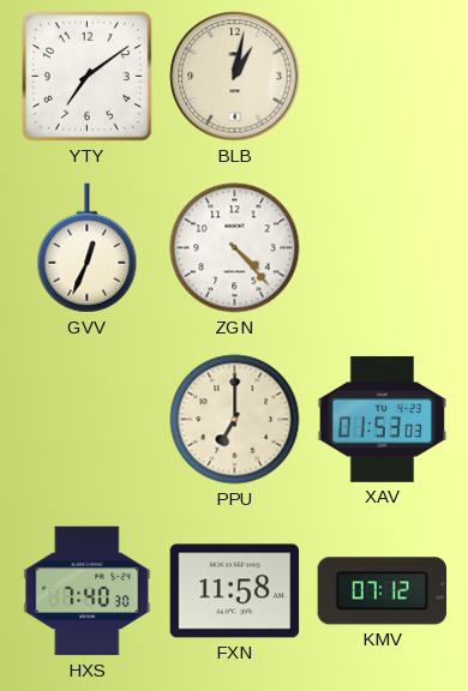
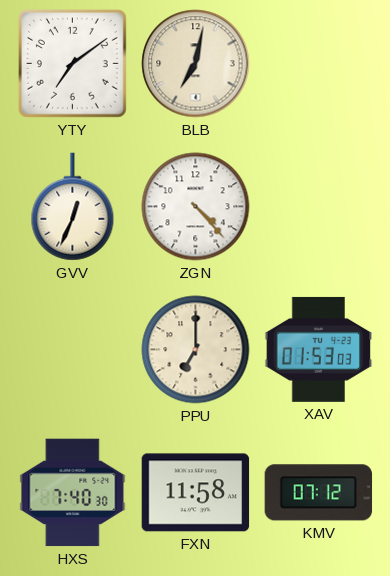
BLB: 1:02 -> 7:02
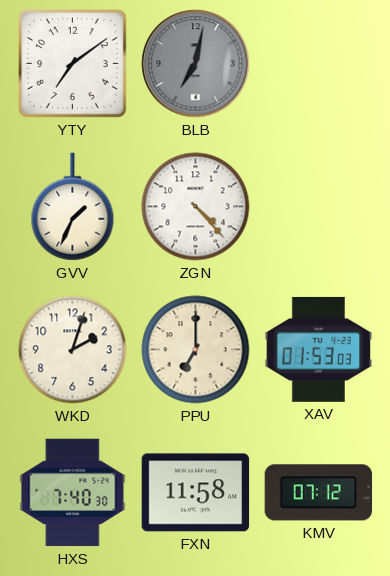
BLB dial: cream -> grey
GVV: 12:34 -> 1:34
WKD: none -> 2:03
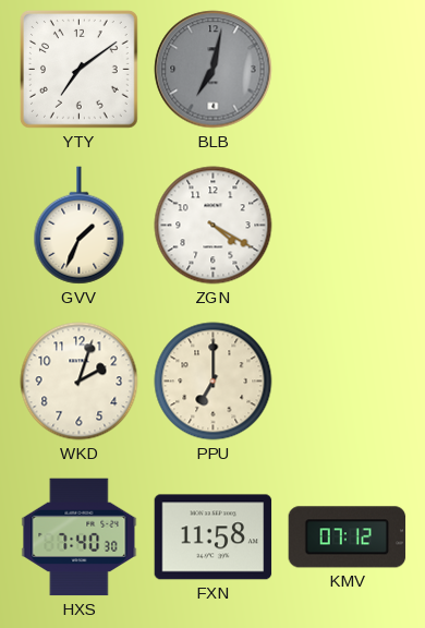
ZGN: 4:23 -> 4:20
XAV: 01:53 -> none
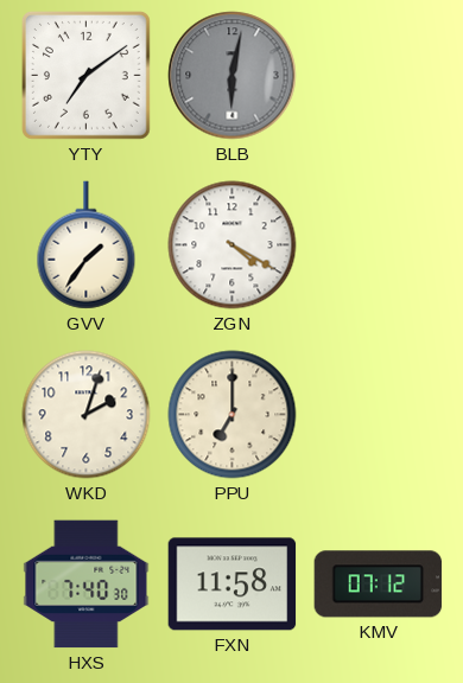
BLB: 7:02 -> 6:02
GVV: 1:34 -> 1:36
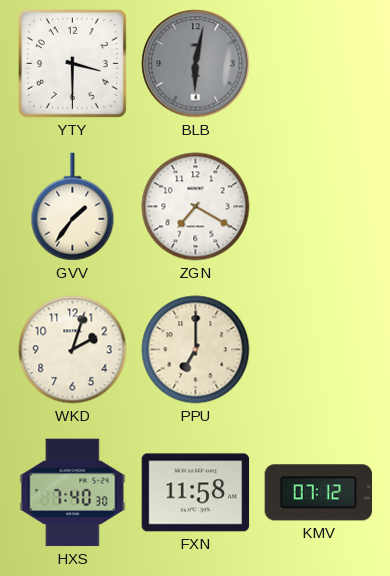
YTY: 7:09 -> 3:30
ZGN: 4:20 -> 7:20
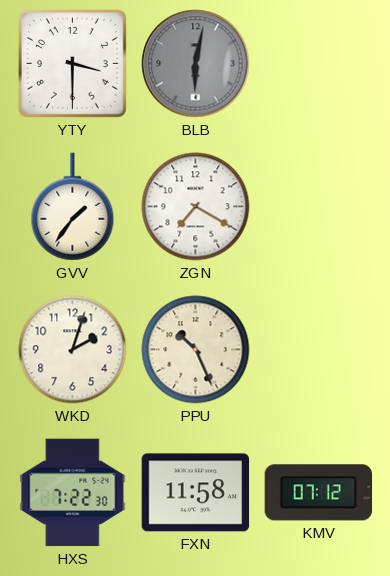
PPU: 7:00 -> 10:26
HXS: 7:40 -> 7:22
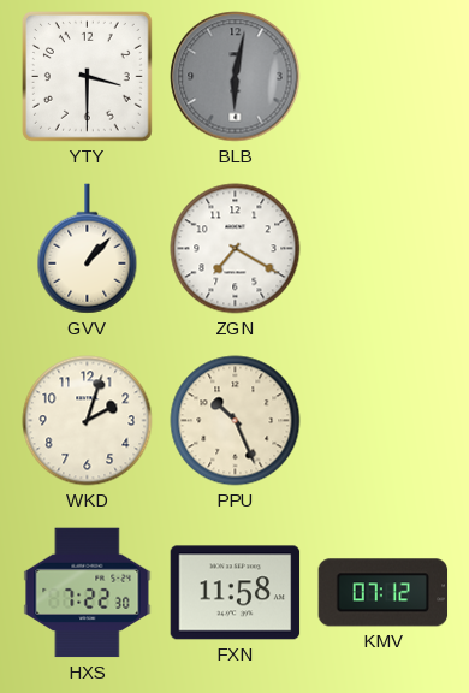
GVV: 1:36 -> 1:07
